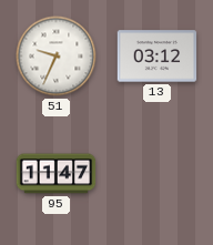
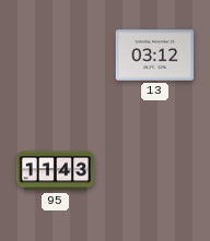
51: 9:34 -> none
95: 11:47 -> 11:43
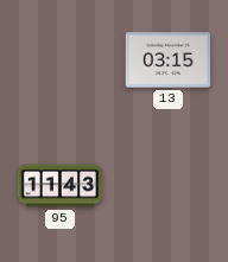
13: 03:12 -> 03:15
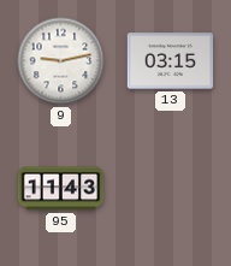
9: none -> 9:13
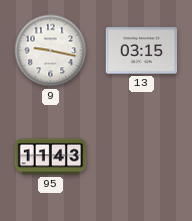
9: 9:13 -> 9:17
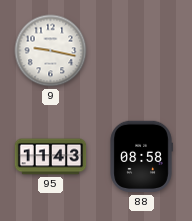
13: 03:15 -> none
88: none -> 08:58
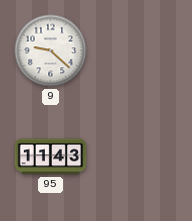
9: 9:17 -> 9:22
88: 08:58 -> none
